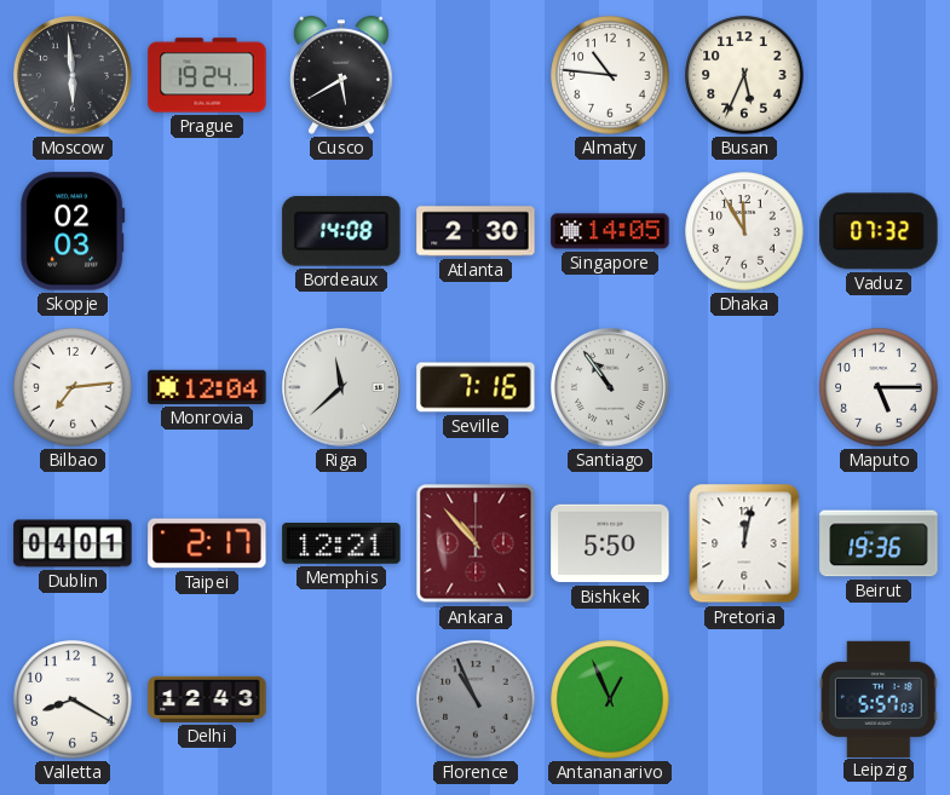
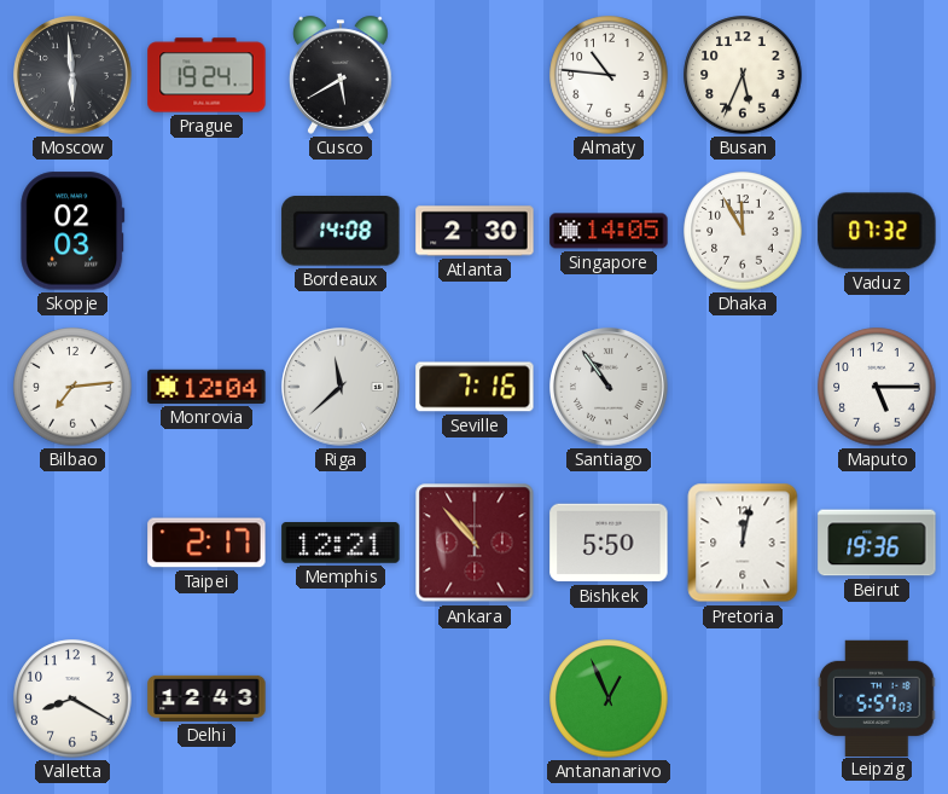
Dublin: 04:01 -> none
Florence: 10:56 -> none
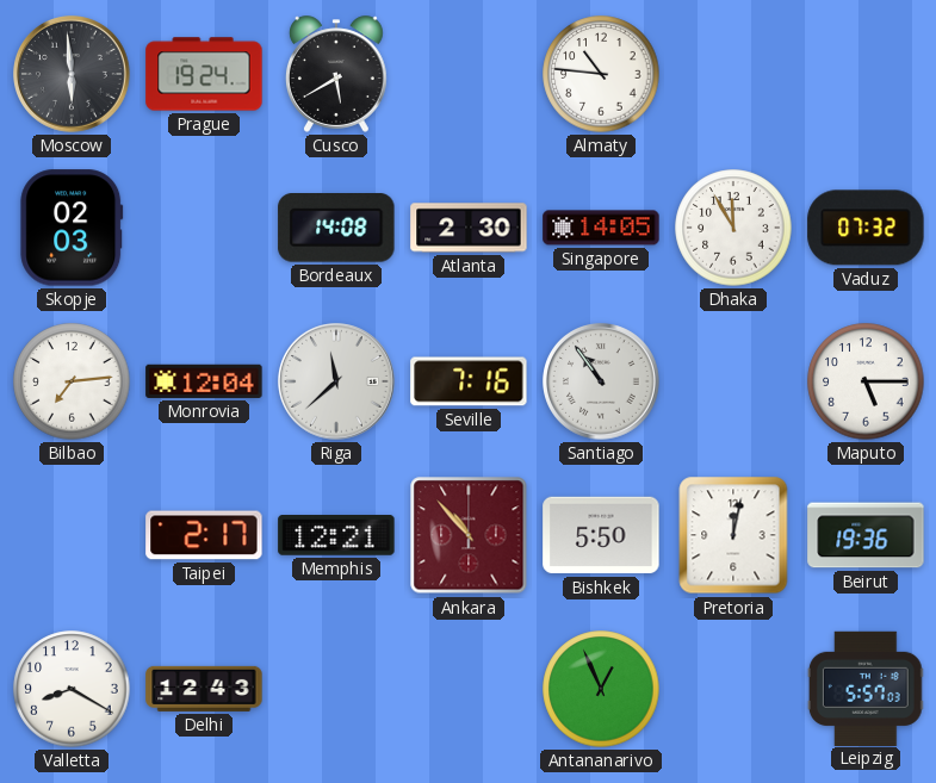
Busan: 5:34 -> none
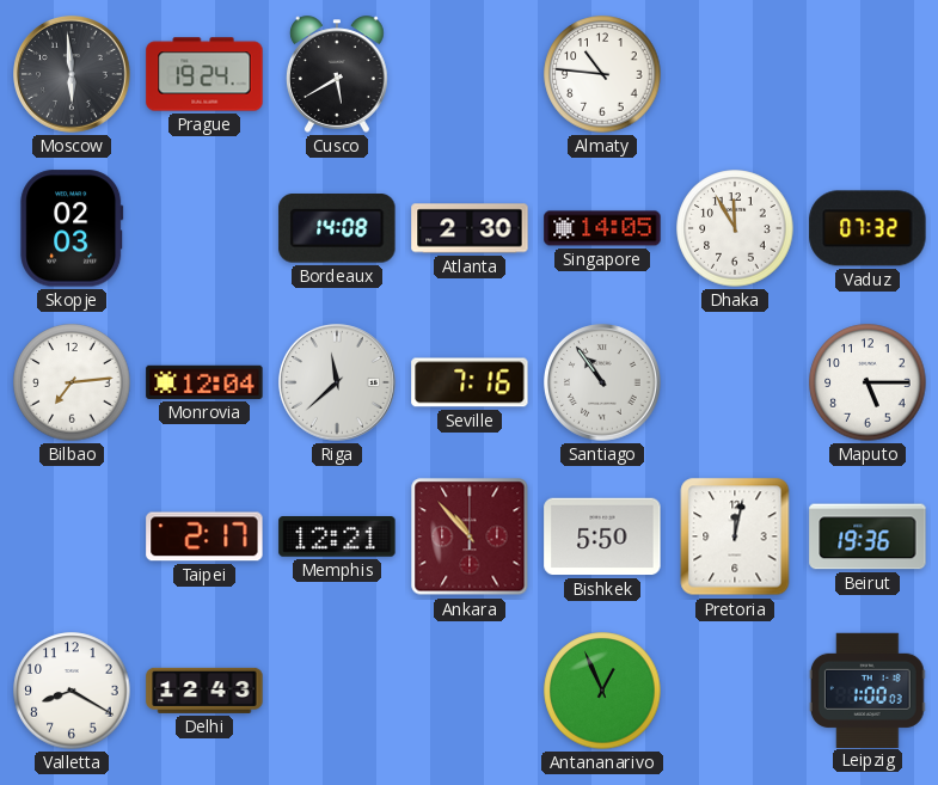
Leipzig: 5:57 -> 1:00
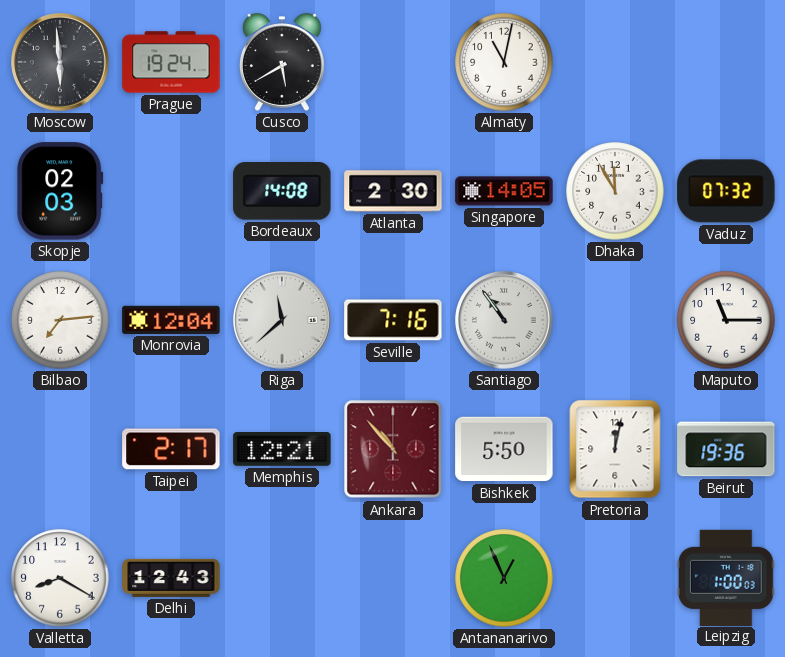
Almaty: 10:46 -> 11:02
Maputo: 5:15 -> 11:15
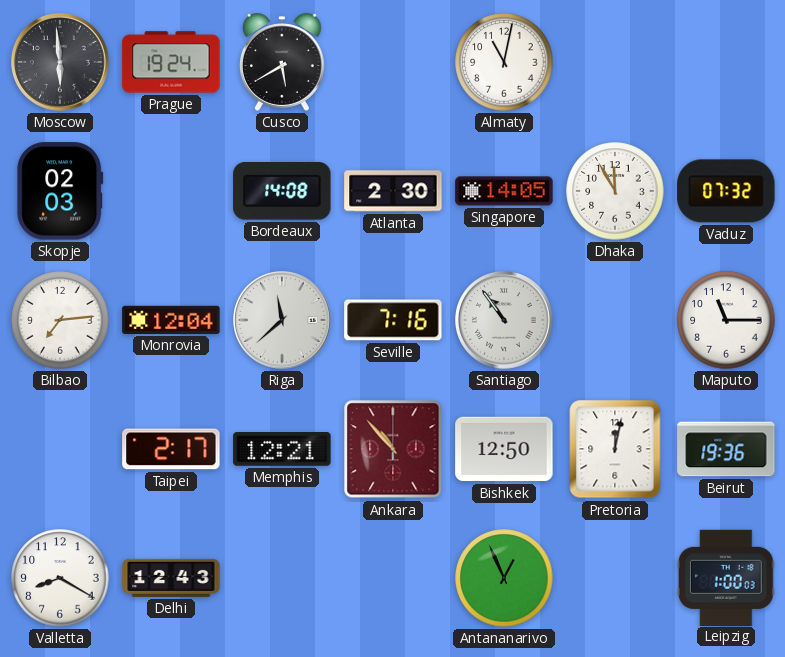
Bishkek: 5:50 -> 12:50
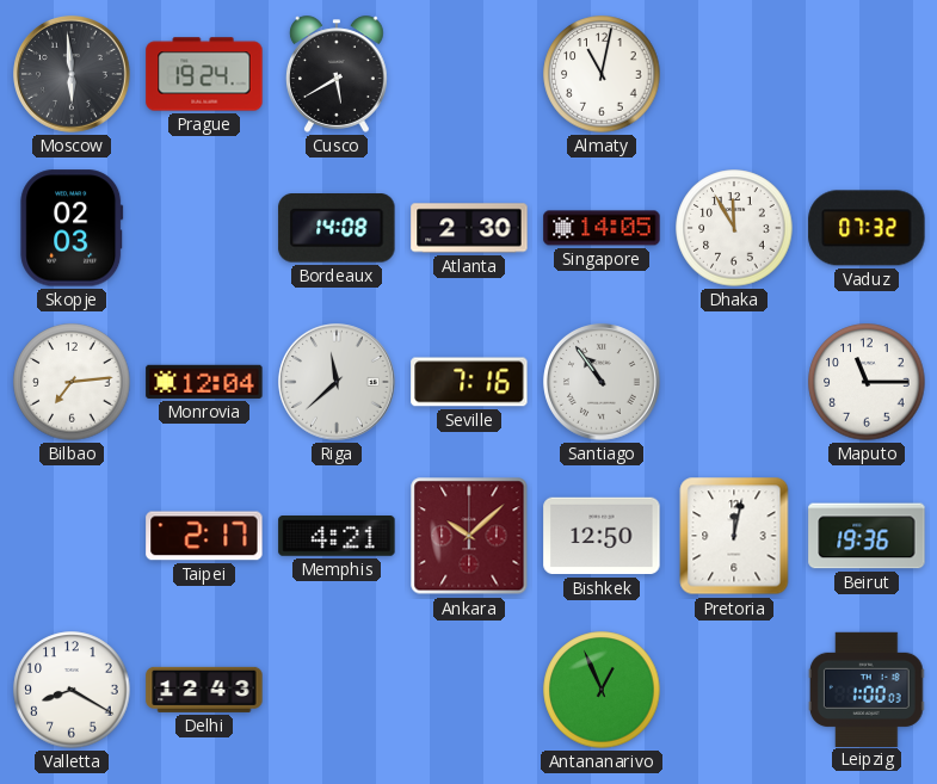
Memphis: 12:21 -> 4:21
Ankara: 10:53 -> 10:08
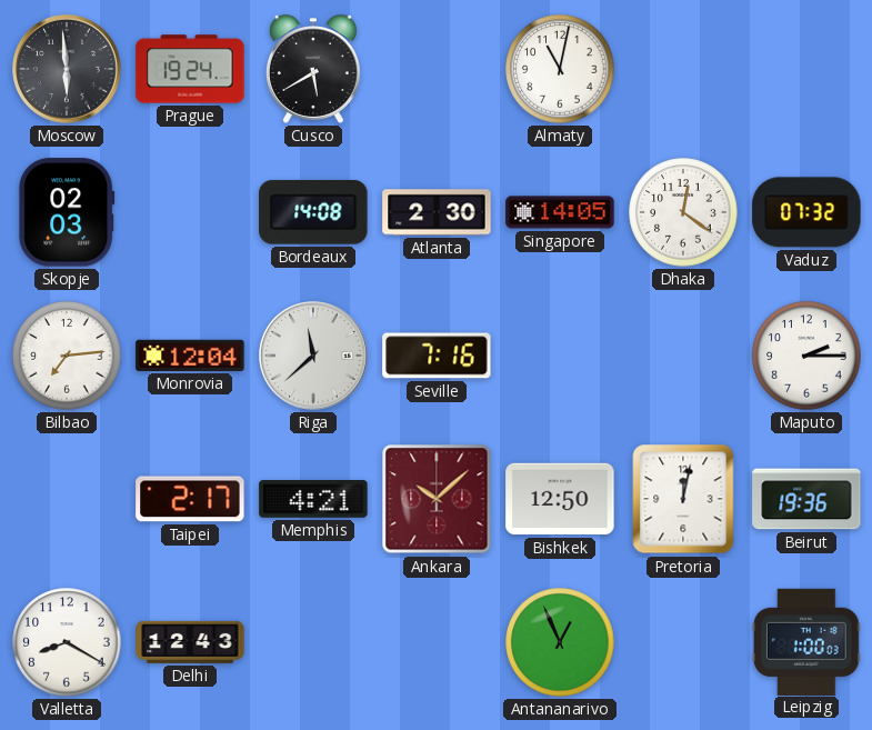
Dhaka: 11:55 -> 12:21
Santiago: 10:54 -> none
Maputo: 11:15 -> 2:15
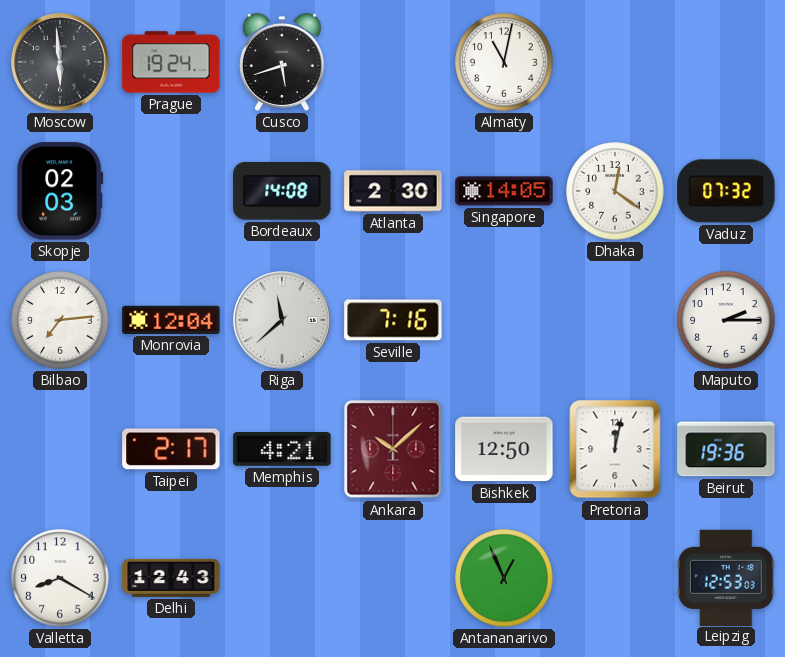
Cusco: 5:40 -> 5:42
Leipzig: 1:00 -> 12:53
